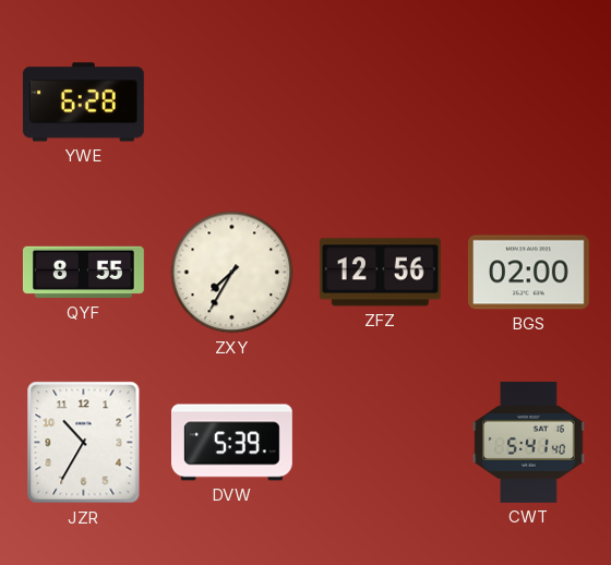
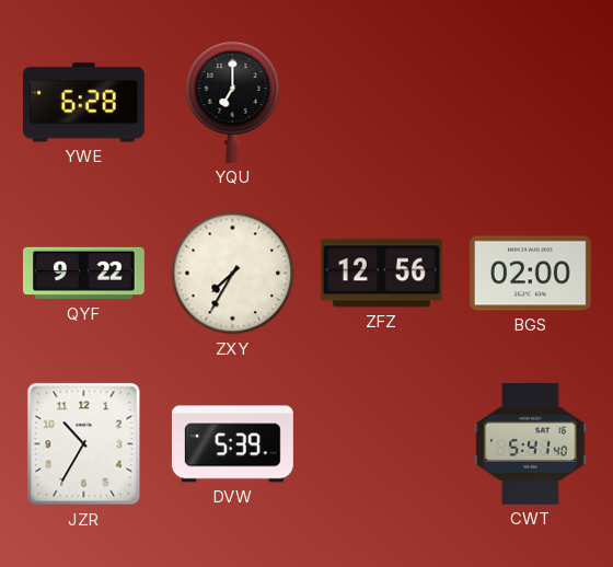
YQU: none -> 7:00
QYF: 8:55 -> 9:22
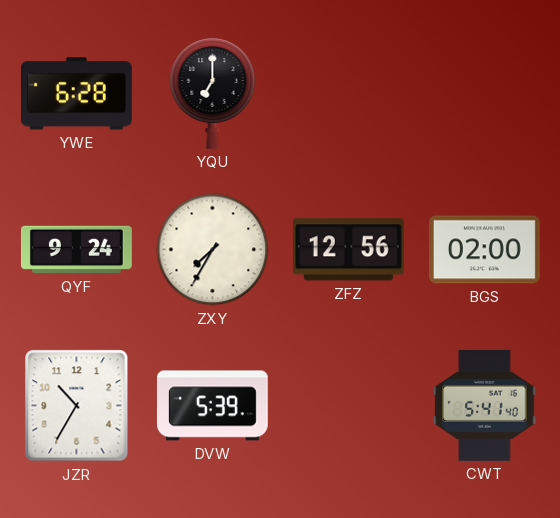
QYF: 9:22 -> 9:24
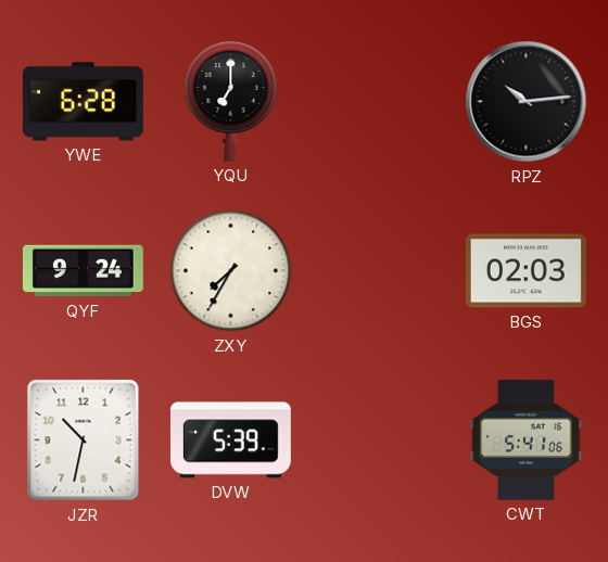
RPZ: none -> 10:14
ZFZ: 12:56 -> none
BGS: 02:00 -> 02:03
JZR: 10:35 -> 10:32
CWT: 5:41:40 -> 5:41:06
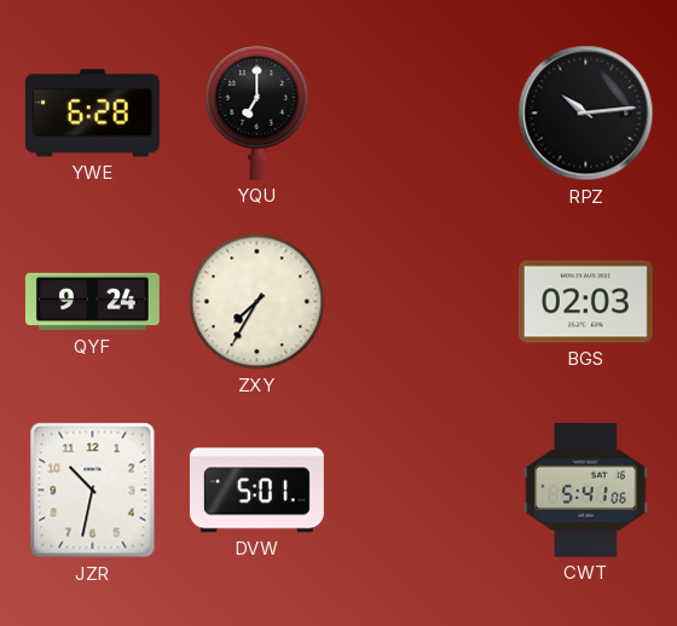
DVW: 5:39 -> 5:01
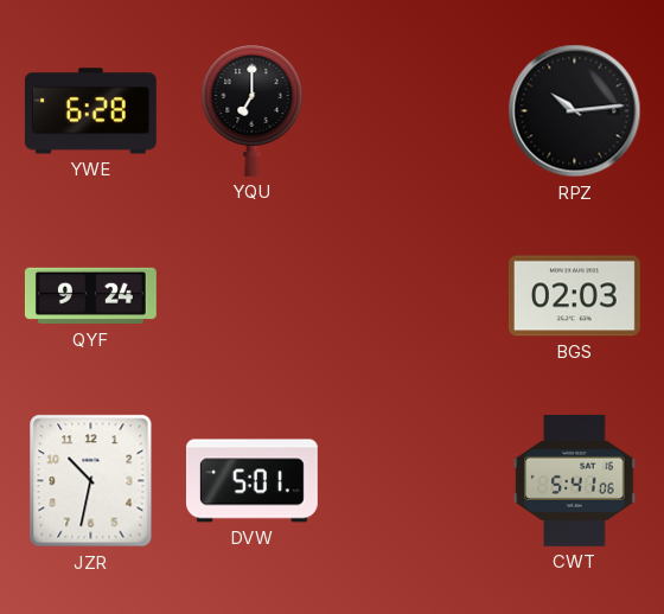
ZXY: 7:35 -> none
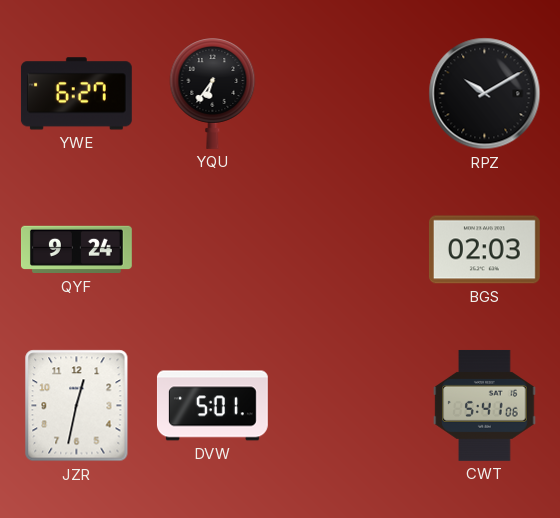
YWE: 6:28 -> 6:27
YQU: 7:00 -> 6:36
RPZ: 10:14 -> 10:10
JZR: 10:32 -> 12:32
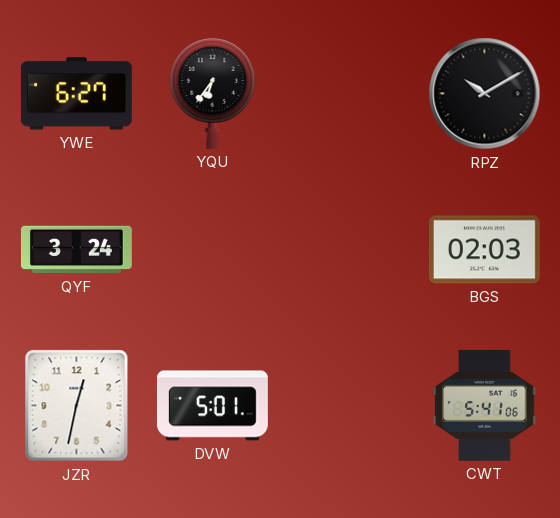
QYF: 9:24 -> 3:24
